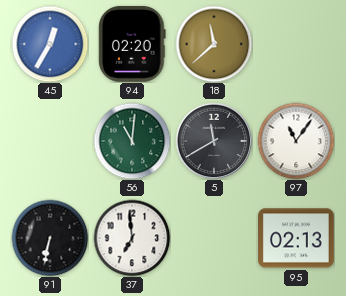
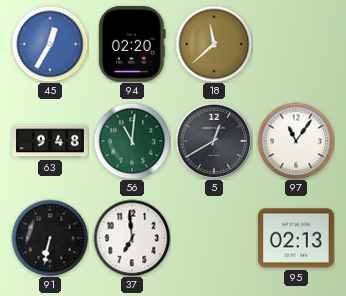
63: none -> 9:48
5: 11:40 -> 12:40
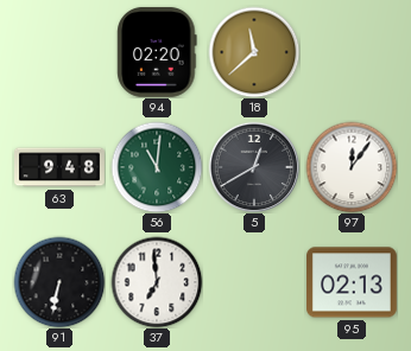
45: 12:35 -> none
97: 11:06 -> 12:06
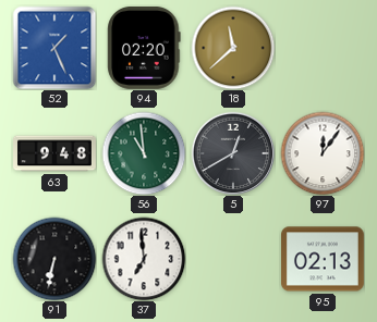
52: none -> 1:26
56: 11:01 -> 10:59
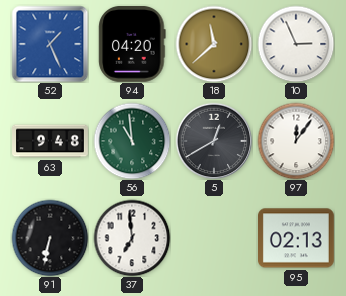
94: 02:20 -> 04:20
10: none -> 2:56
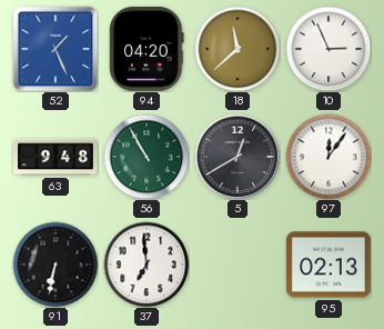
56: 10:59 -> 10:55
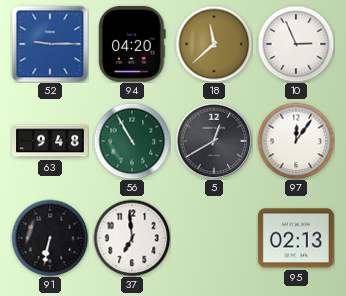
52: 1:26 -> 9:15
